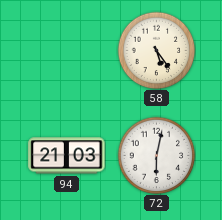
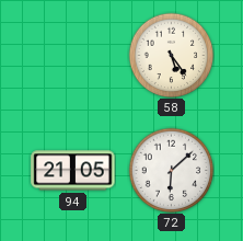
94: 21:03 -> 21:05
72: 6:02 -> 6:08
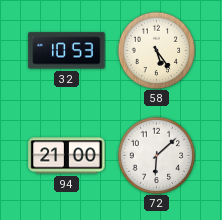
32: none -> 10:53
94: 21:05 -> 21:00
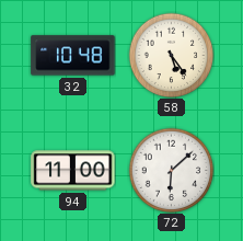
32: 10:53 -> 10:48
94: 21:00 -> 11:00
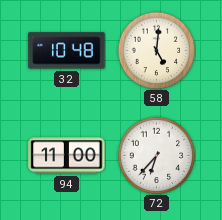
58: 5:24 -> 5:01
72: 6:08 -> 6:37
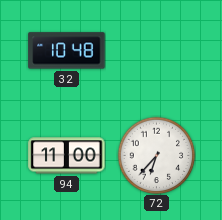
58: 5:01 -> none
